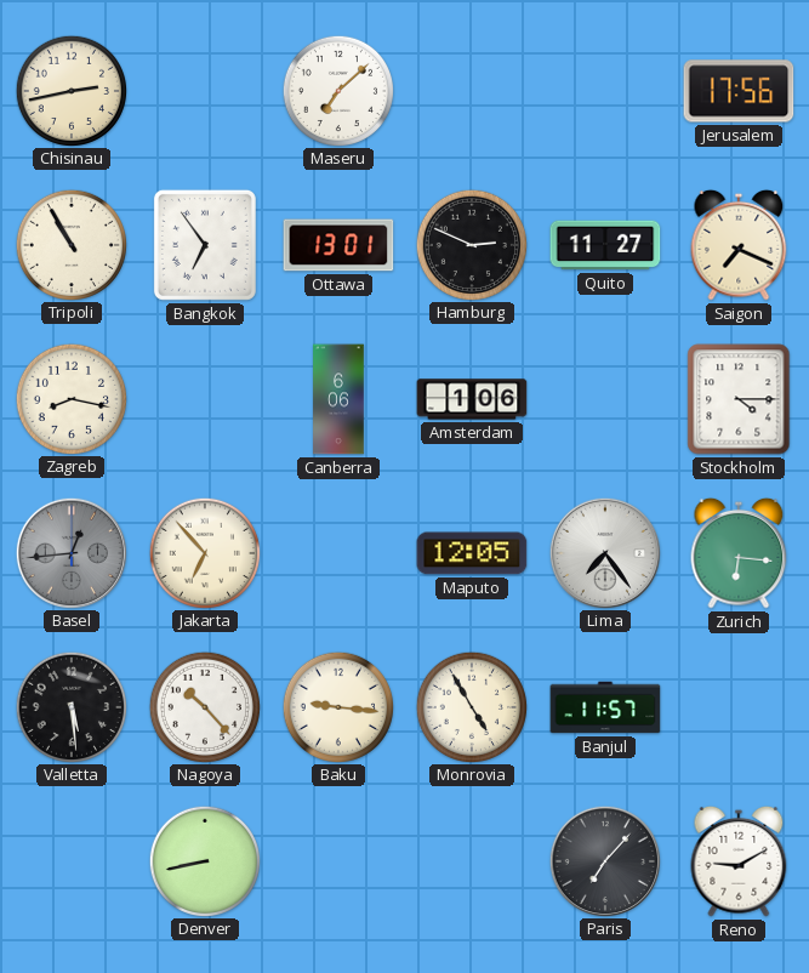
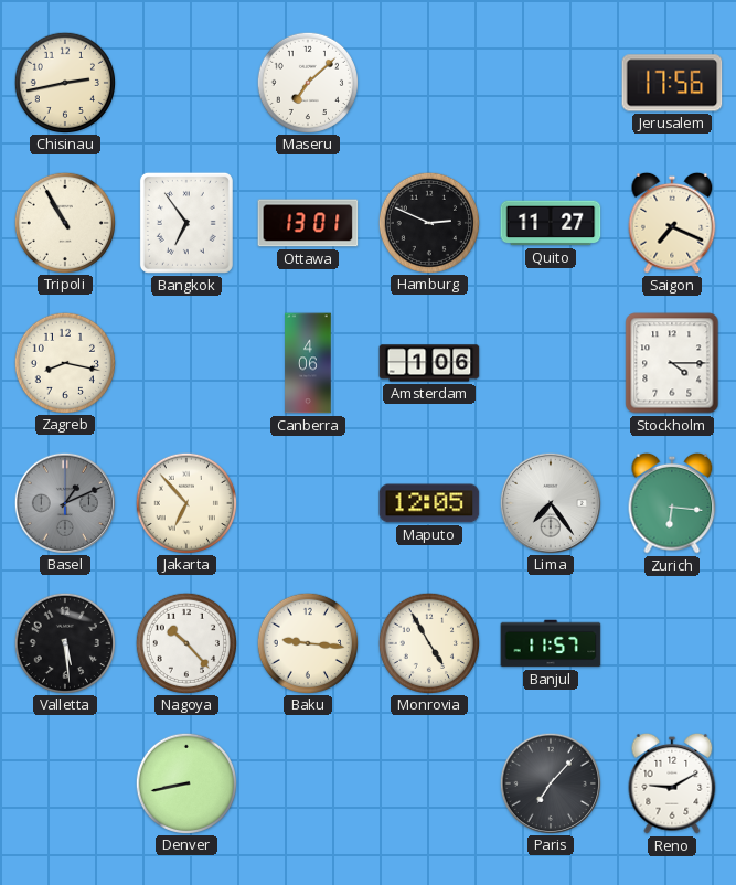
Canberra: 6:06 -> 4:06
Basel: 12:44 -> 1:11
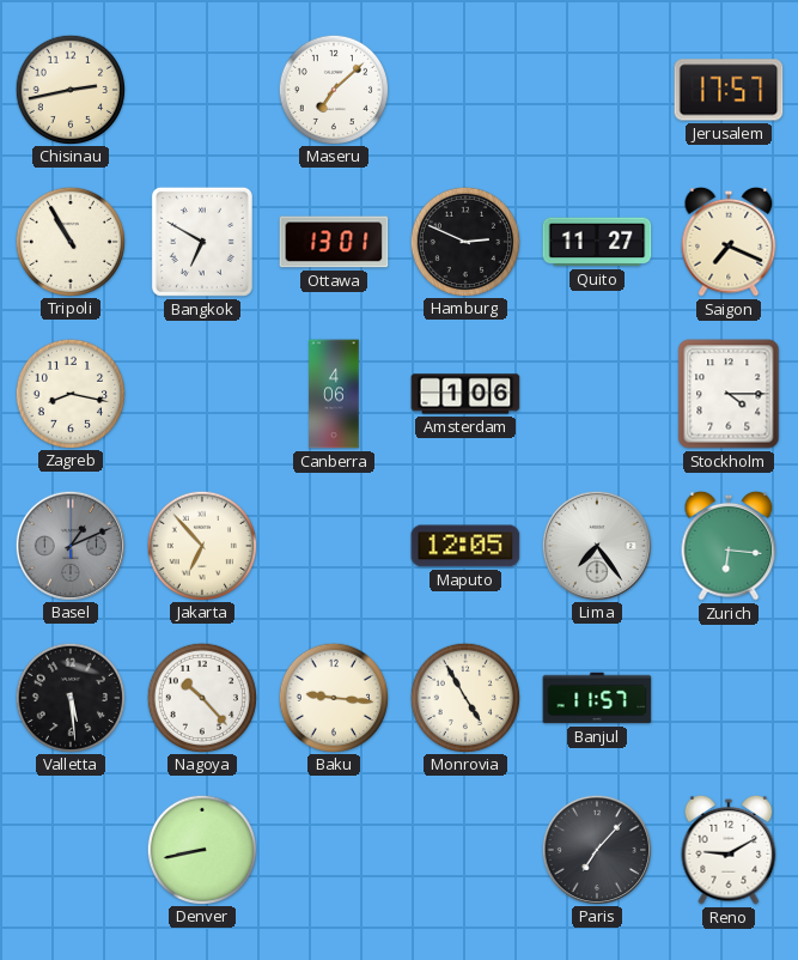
Jerusalem: 17:56 -> 17:57
Bangkok: 6:54 -> 6:50
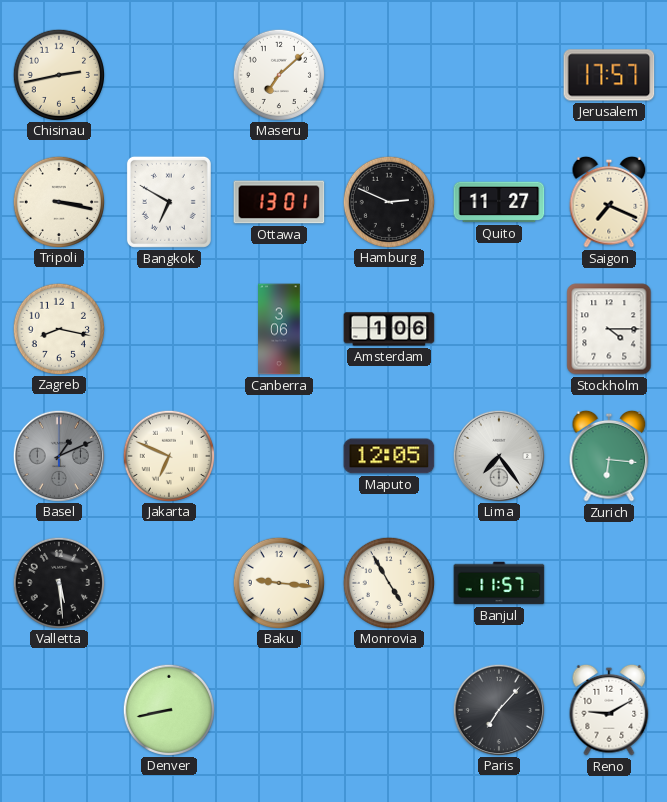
Tripoli: 10:55 -> 3:17
Canberra: 4:06 -> 3:06
Jakarta: 6:53 -> 6:49
Nagoya: 10:23 -> none
